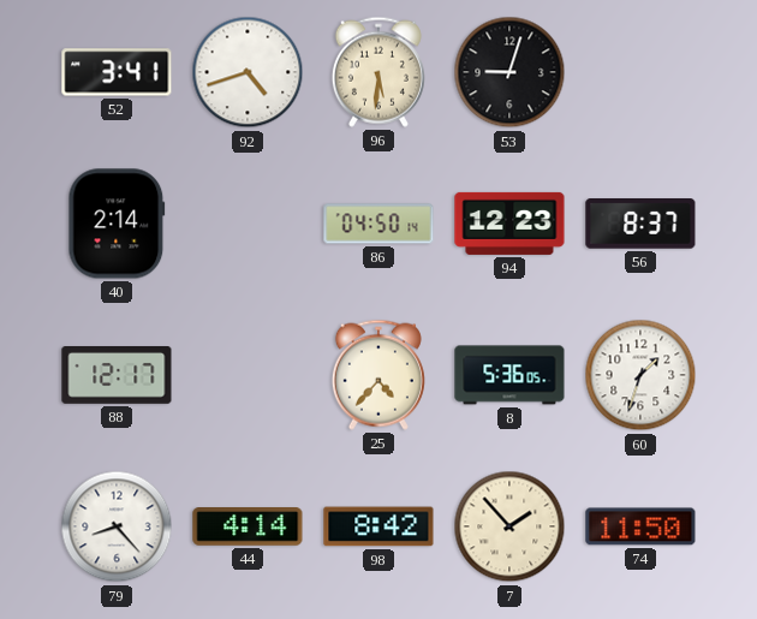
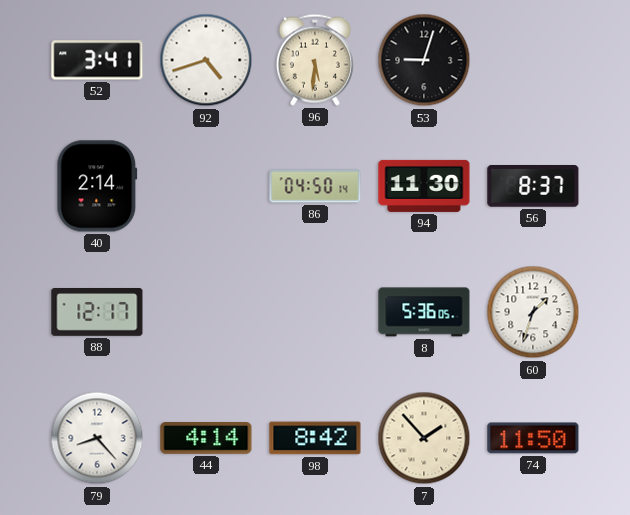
94: 12:23 -> 11:30
25: 4:37 -> none
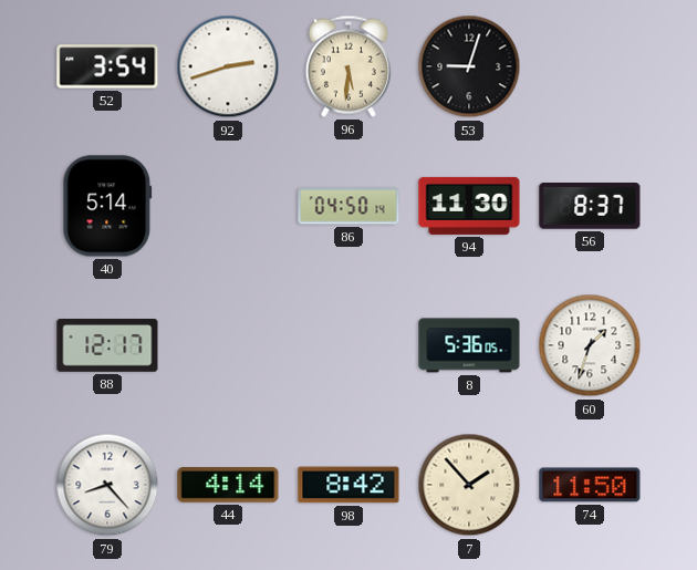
52: 3:41 -> 3:54
92: 4:42 -> 2:42
40: 2:14 -> 5:14
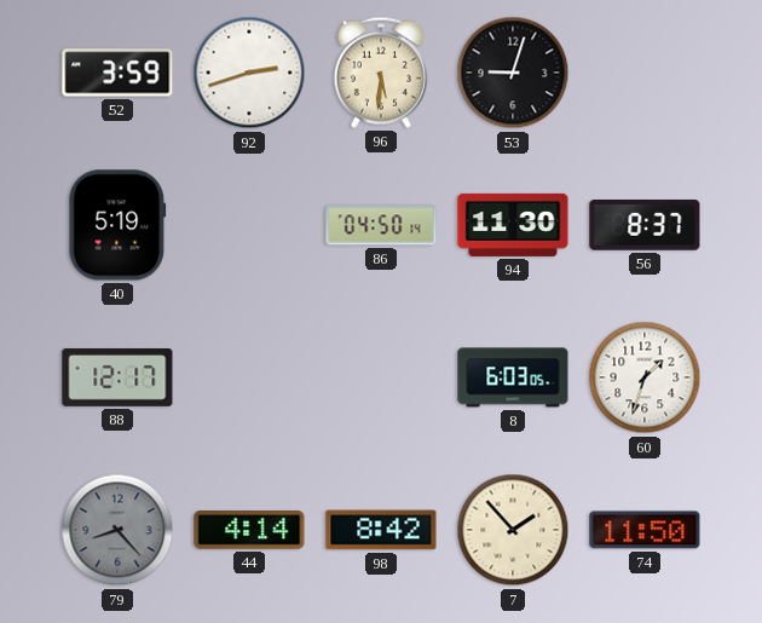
52: 3:54 -> 3:59
40: 5:14 -> 5:19
8: 5:36 -> 6:03
79 dial: white -> grey
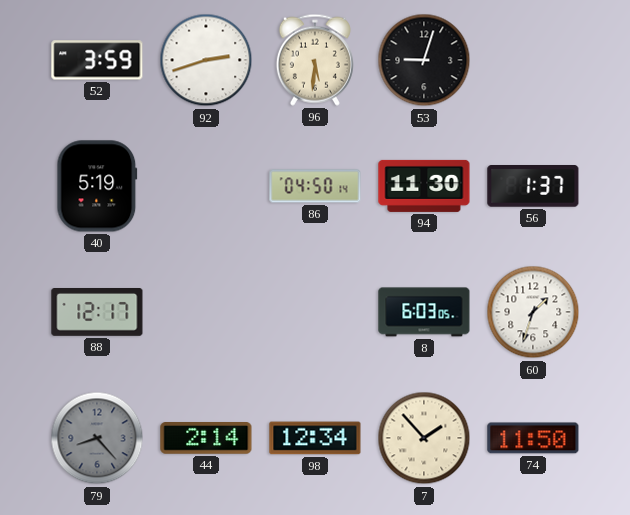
56: 8:37 -> 1:37
44: 4:14 -> 2:14
98: 8:42 -> 12:34
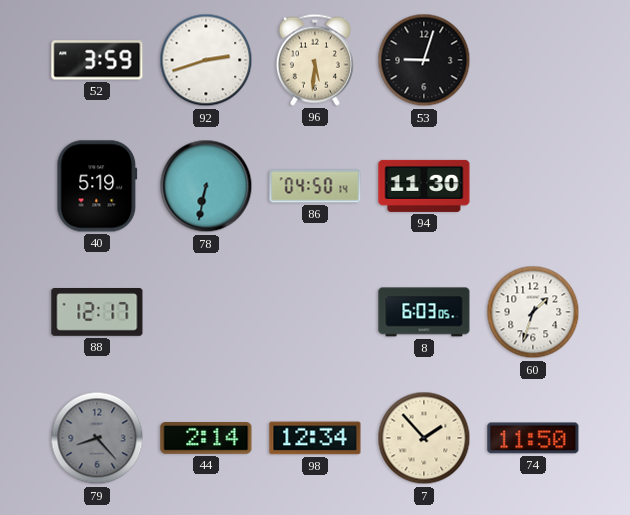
78: none -> 6:32
56: 1:37 -> none
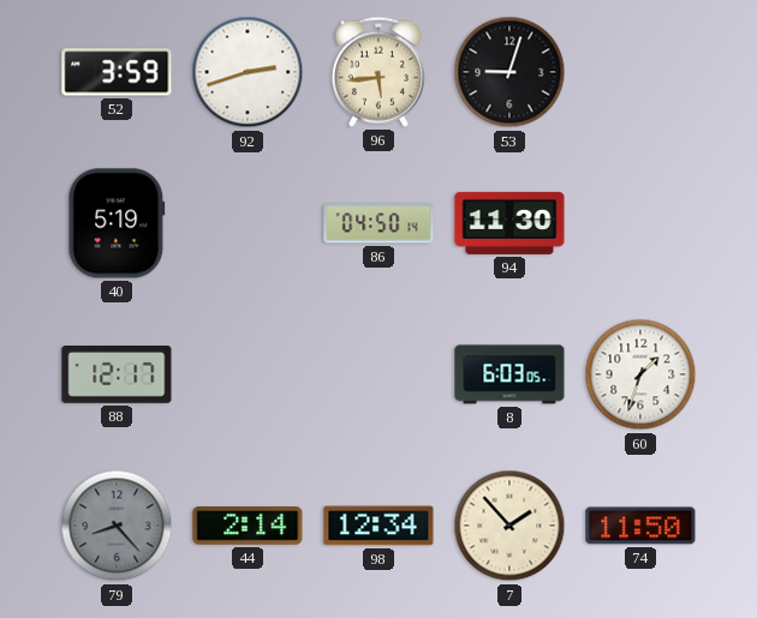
96: 5:31 -> 5:44
78: 6:32 -> none
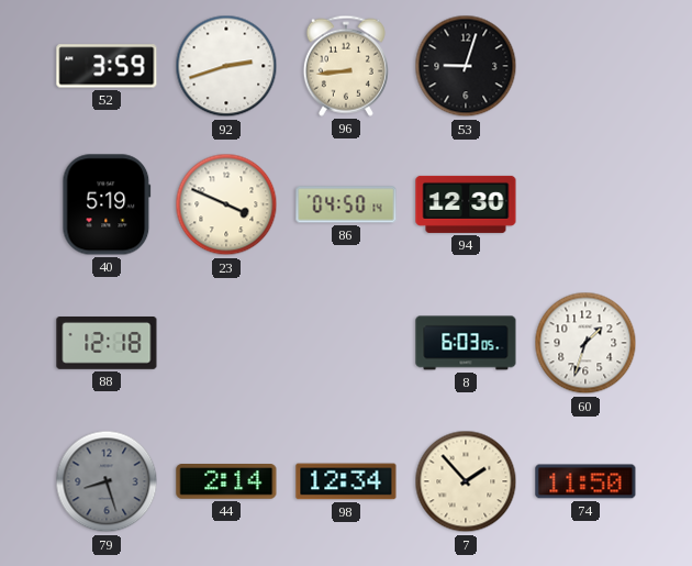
96: 5:44 -> 8:44
23: none -> 3:49
94: 11:30 -> 12:30
88: 12:17 -> 12:18
79: 8:23 -> 8:27
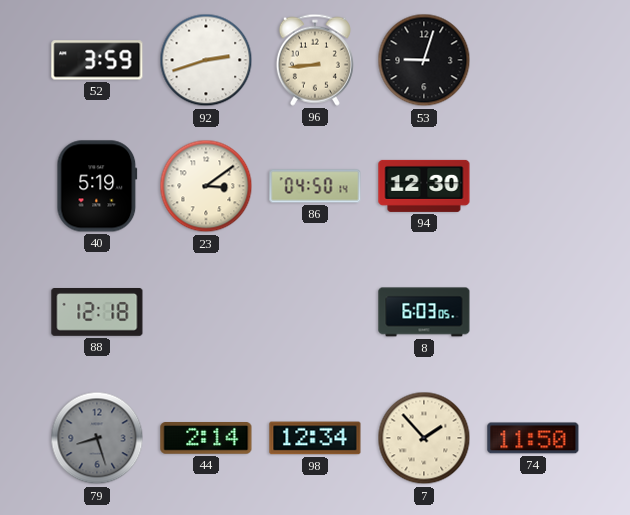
23: 3:49 -> 3:09
60: 1:33 -> none
